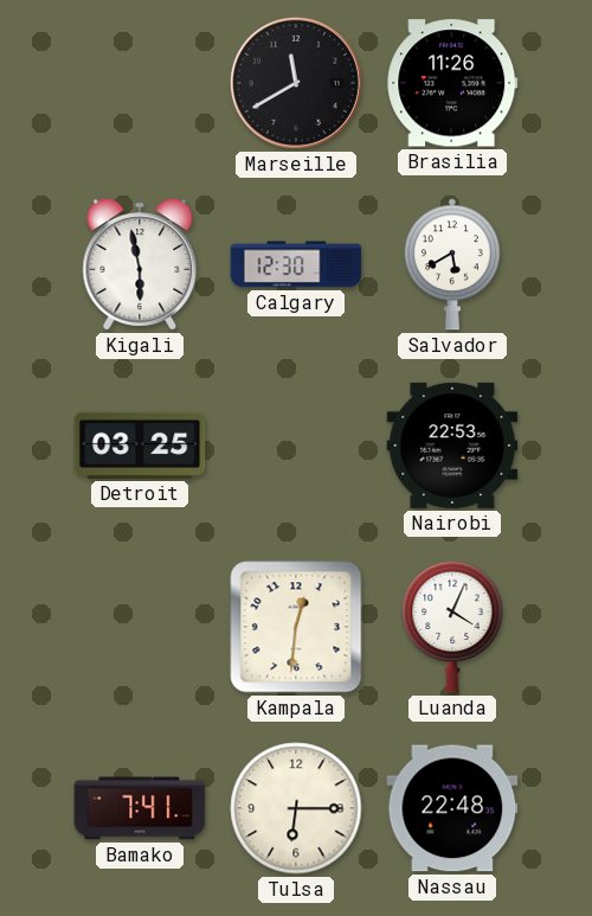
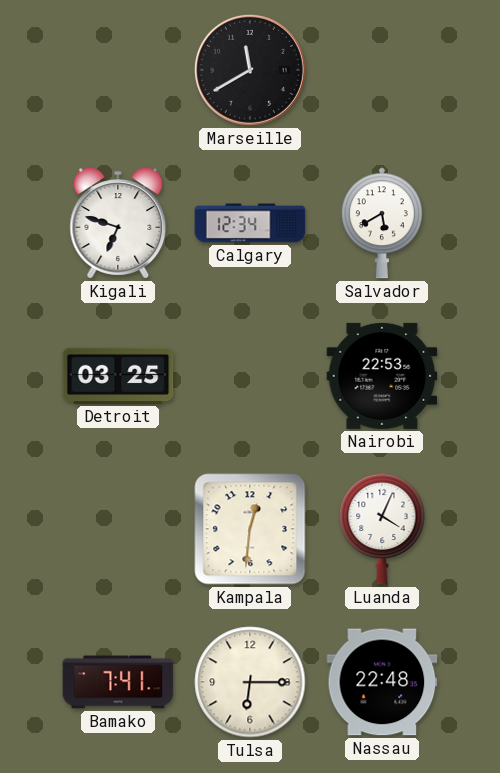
Brasilia: 11:26 -> none
Kigali: 5:58 -> 6:48
Calgary: 12:30 -> 12:34
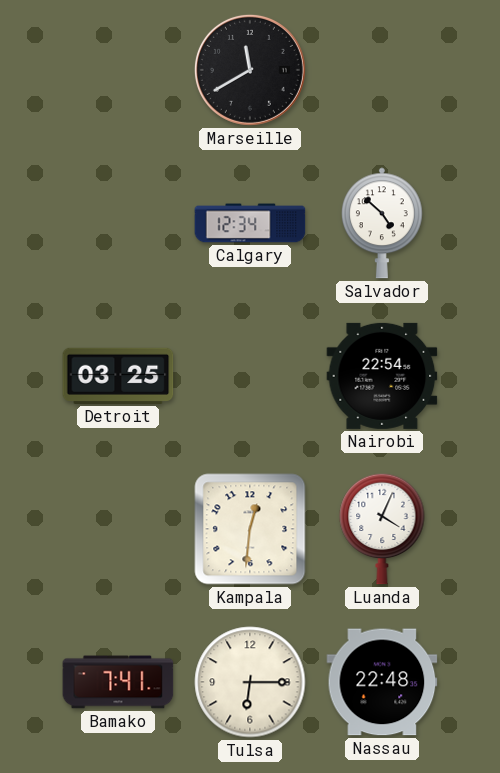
Kigali: 6:48 -> none
Salvador: 5:40 -> 4:52
Nairobi: 22:53 -> 22:54
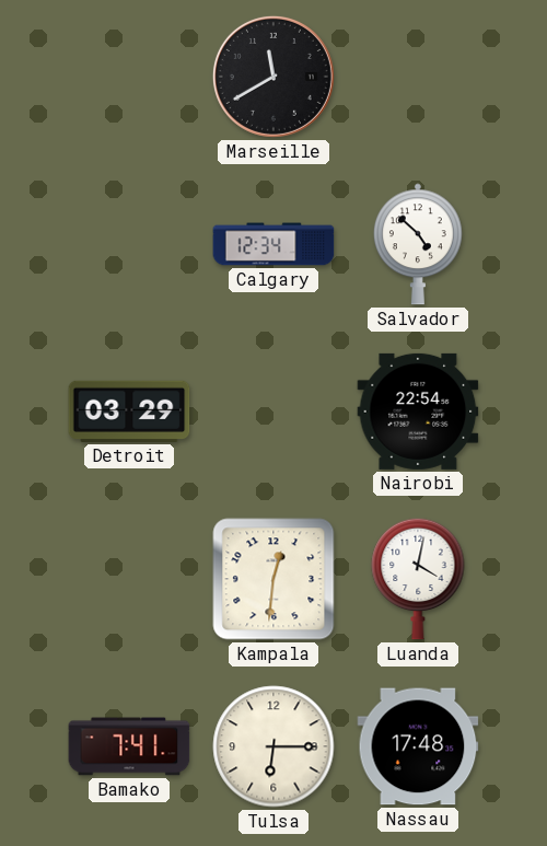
Detroit: 03:25 -> 03:29
Luanda: 4:04 -> 4:02
Nassau: 22:48 -> 17:48
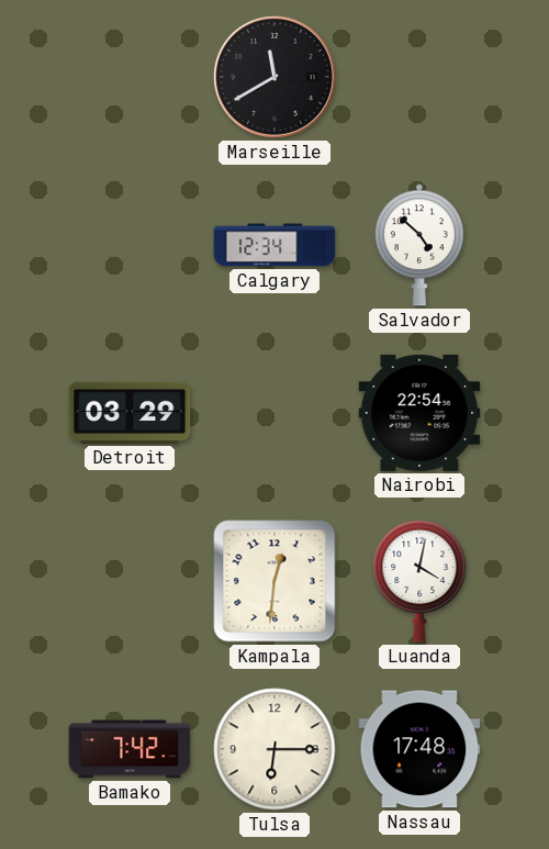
Bamako: 7:41 -> 7:42
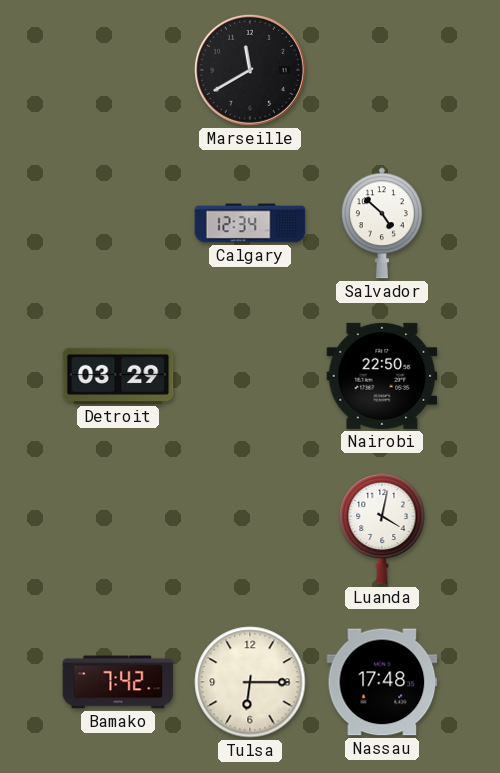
Nairobi: 22:54 -> 22:50
Kampala: 12:31 -> none
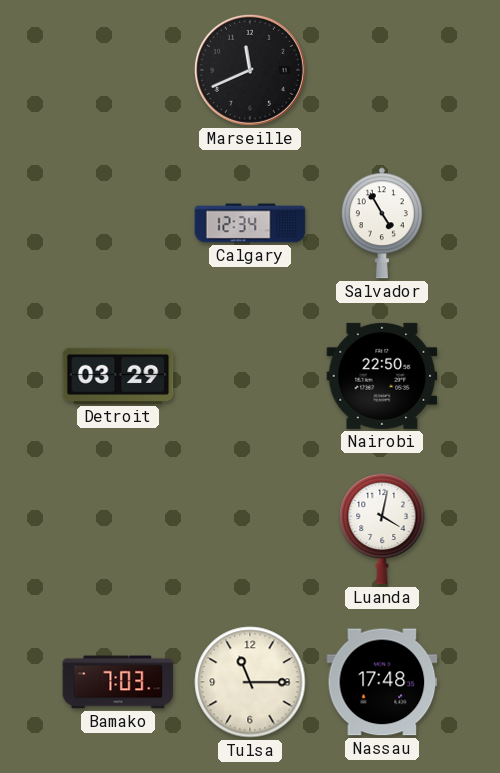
Marseille: 11:40 -> 11:41
Salvador: 4:52 -> 4:55
Bamako: 7:42 -> 7:03
Tulsa: 6:15 -> 11:15
